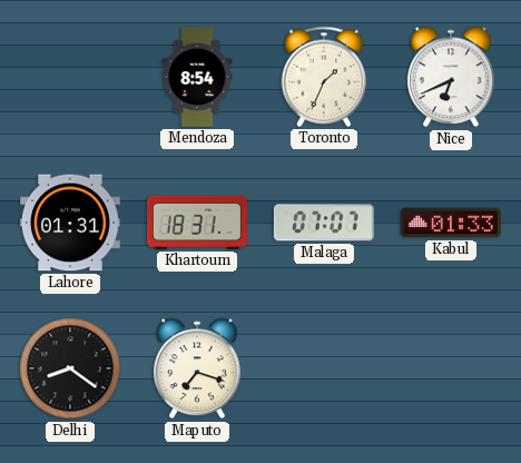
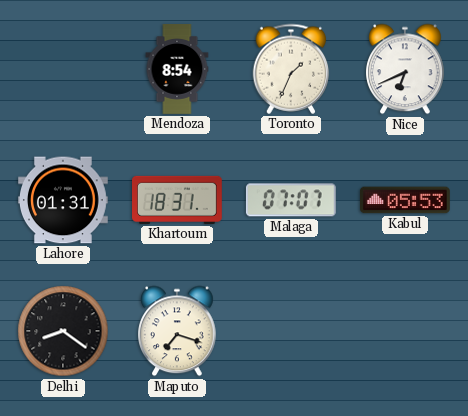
Kabul: 01:33 -> 05:53
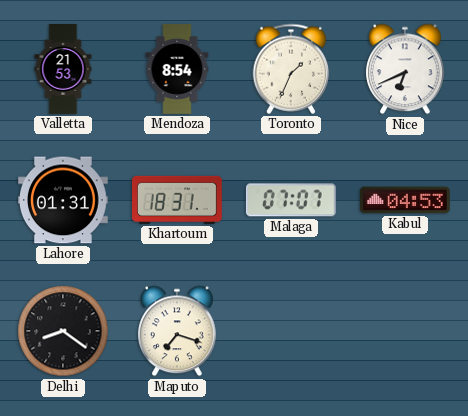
Valletta: none -> 21:53
Kabul: 05:53 -> 04:53
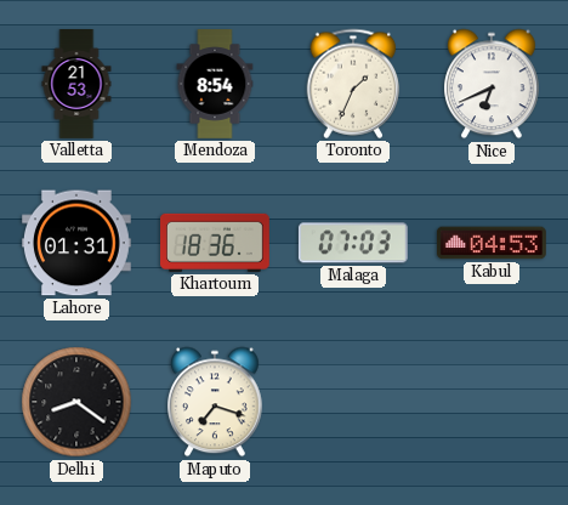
Khartoum: 18:31 -> 18:36
Malaga: 07:07 -> 07:03
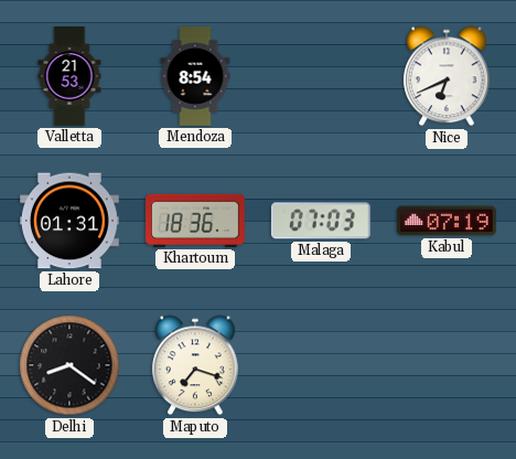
Toronto: 1:34 -> none
Kabul: 04:53 -> 07:19
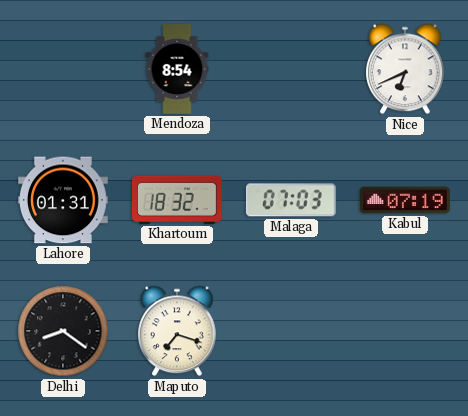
Valletta: 21:53 -> none
Khartoum: 18:36 -> 18:32
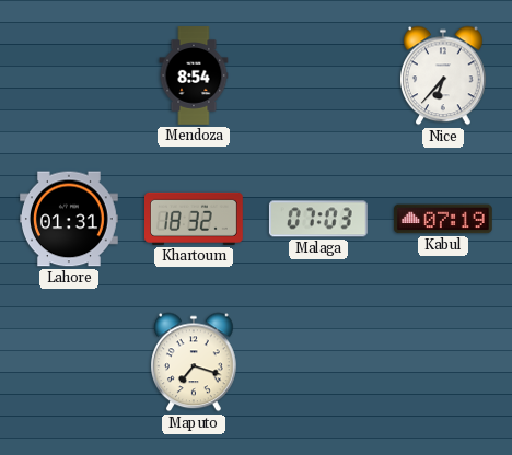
Nice: 6:41 -> 6:37
Delhi: 8:21 -> none
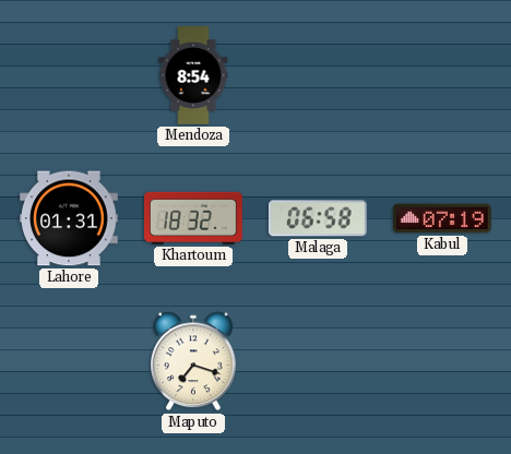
Nice: 6:37 -> none
Malaga: 07:03 -> 06:58
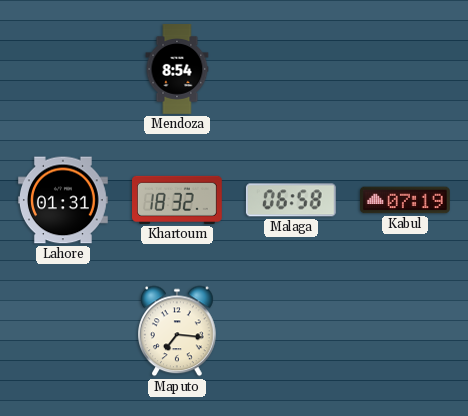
Maputo: 7:18 -> 7:16
